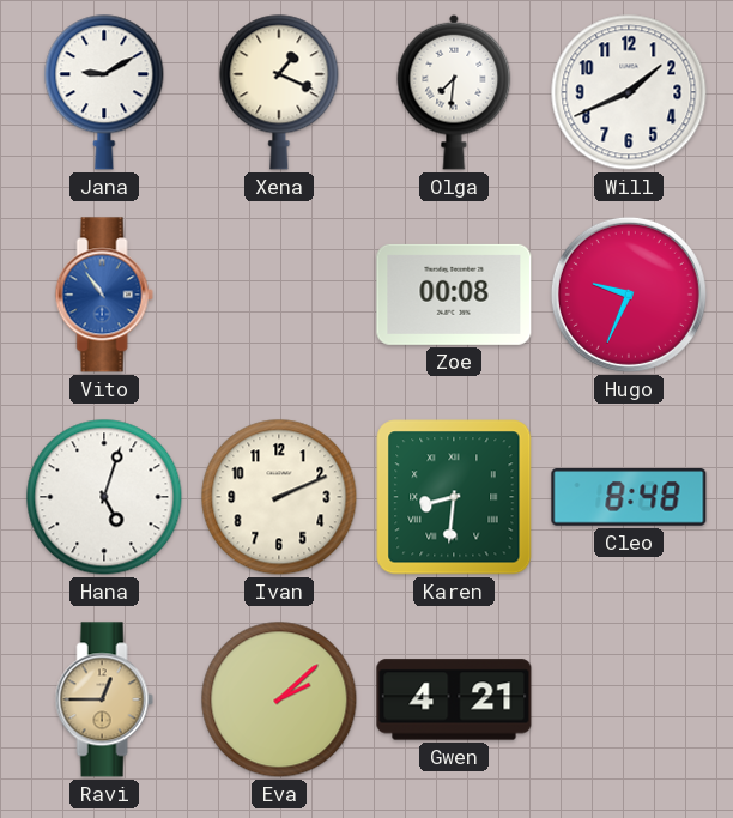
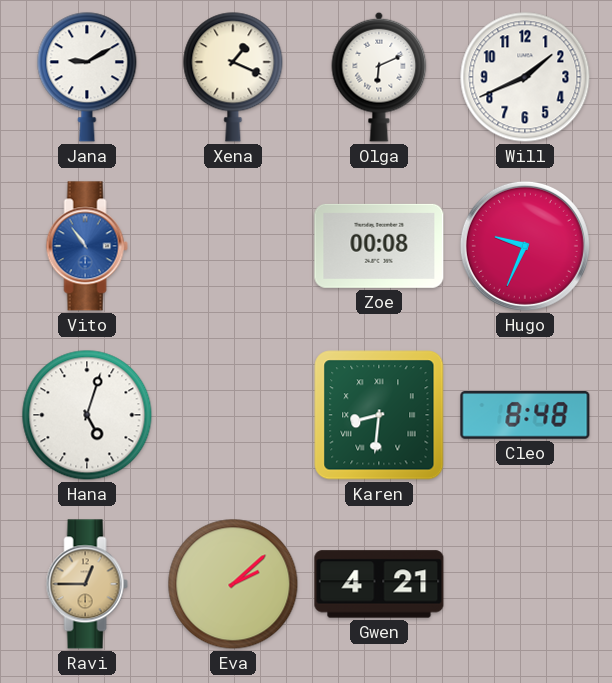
Olga: 7:31 -> 6:11
Ivan: 2:11 -> none
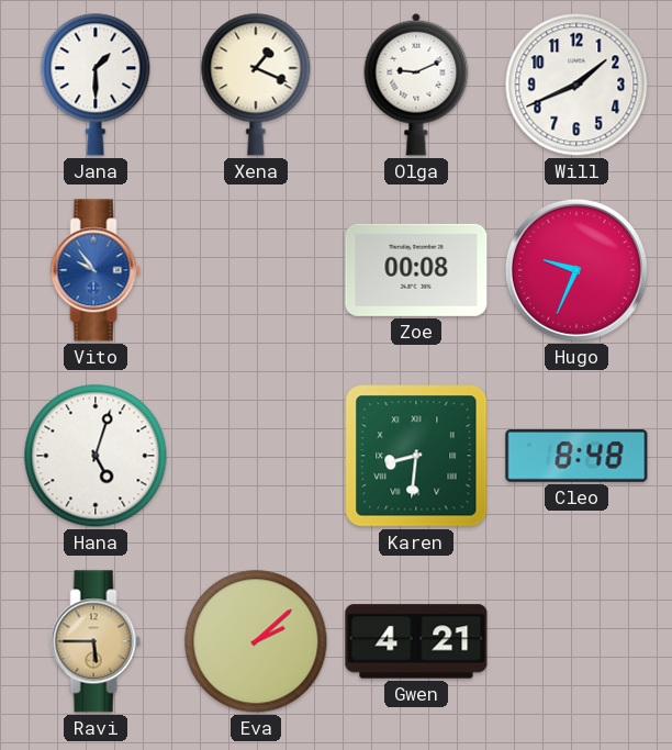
Jana: 9:10 -> 1:30
Olga: 6:11 -> 9:11
Vito: 10:54 -> 9:54
Ravi: 12:45 -> 5:45
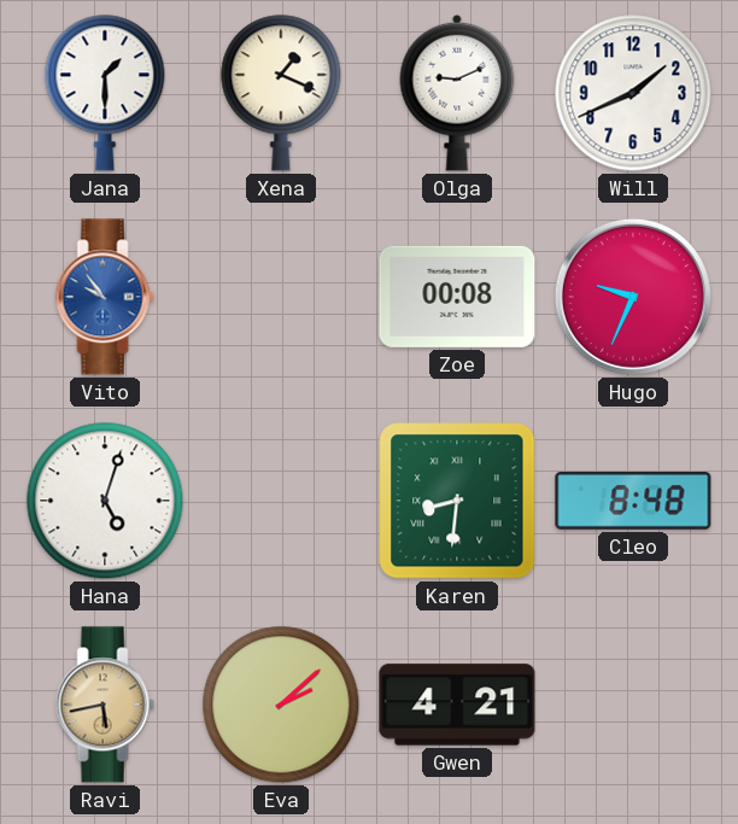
Ravi: 5:45 -> 5:43
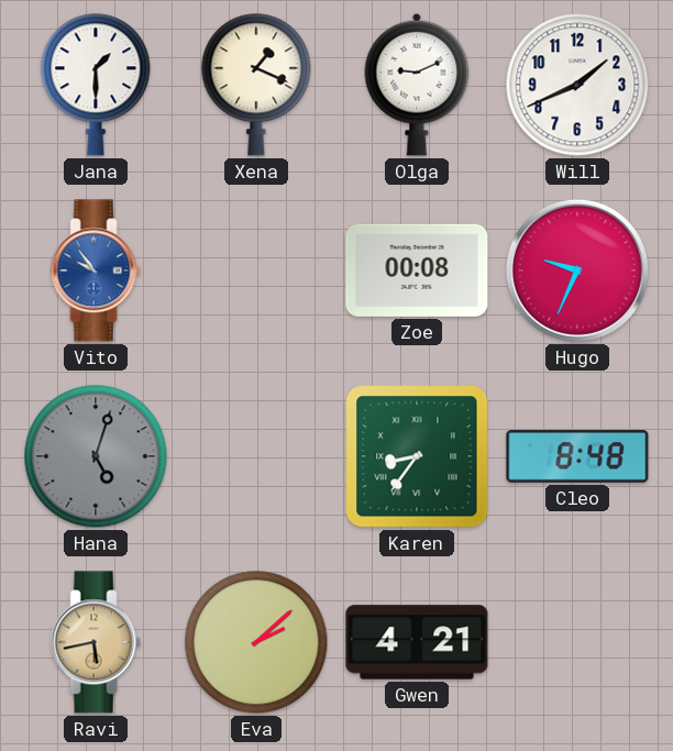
Hana dial: white -> grey
Karen: 8:31 -> 8:36
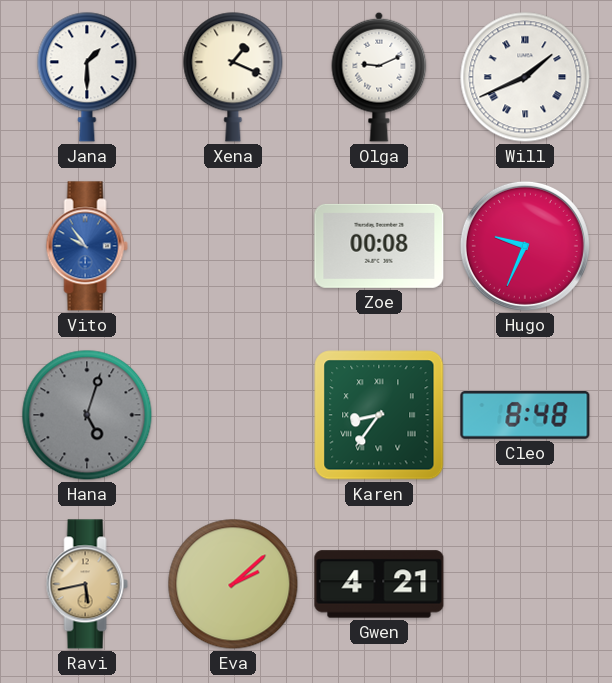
Will numerals: Arabic -> Roman
